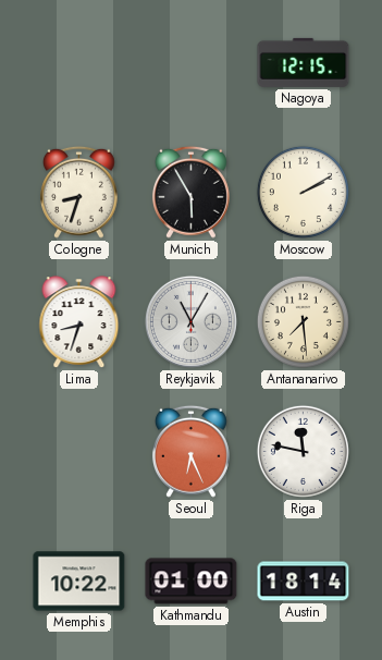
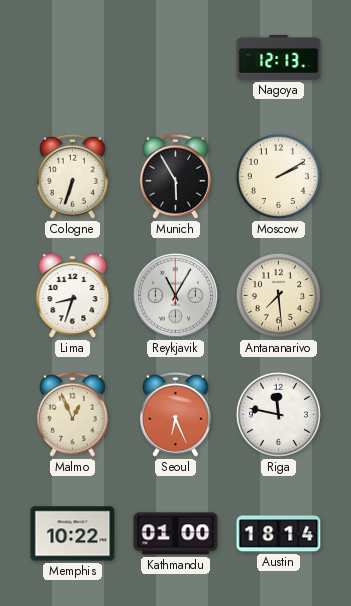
Nagoya: 12:15 -> 12:13
Cologne: 8:33 -> 6:33
Malmo: none -> 12:56
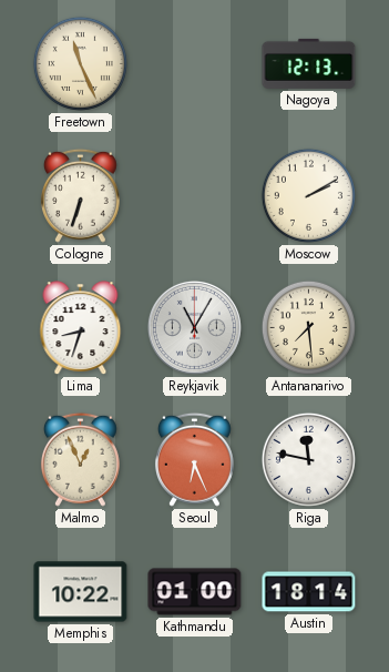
Freetown: none -> 11:26
Munich: 5:55 -> none
